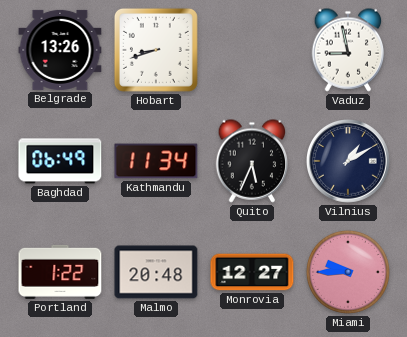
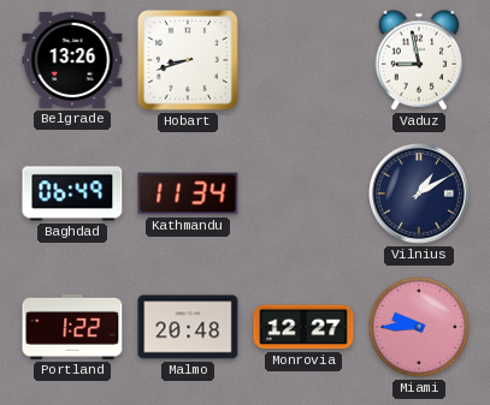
Quito: 5:34 -> none
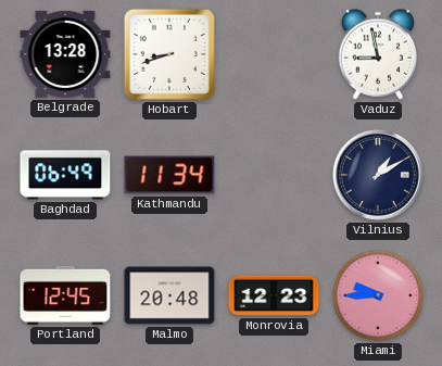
Belgrade: 13:26 -> 13:28
Portland: 1:22 -> 12:45
Monrovia: 12:27 -> 12:23
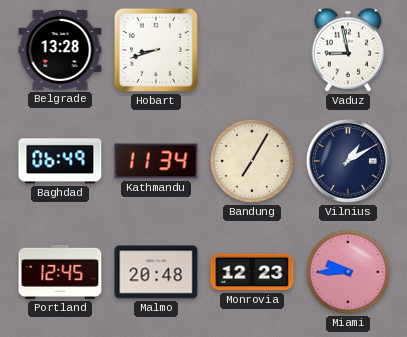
Bandung: none -> 7:05
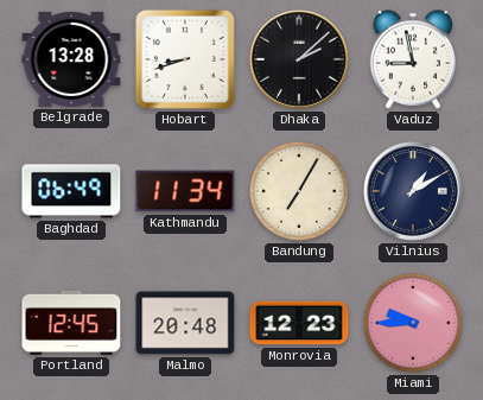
Dhaka: none -> 2:08
